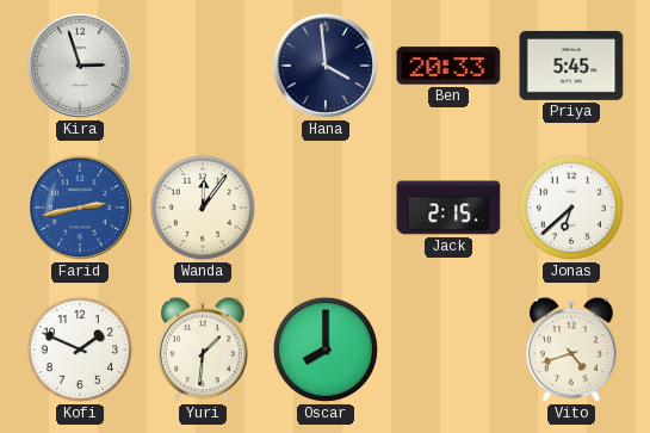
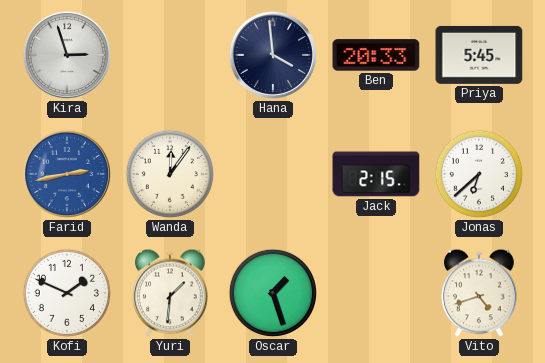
Oscar: 8:00 -> 1:27
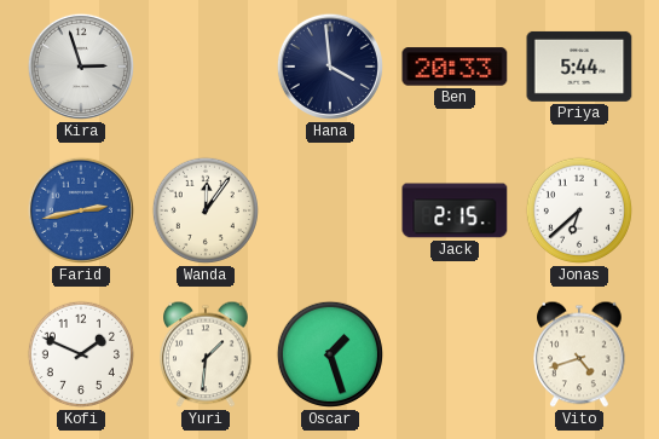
Priya: 5:45 -> 5:44
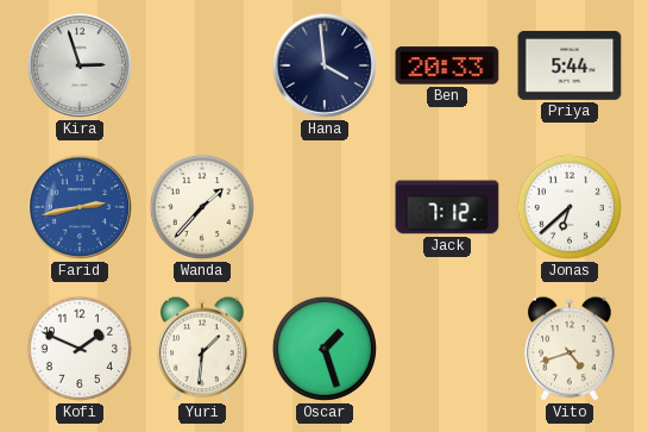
Wanda: 12:06 -> 1:37
Jack: 2:15 -> 7:12
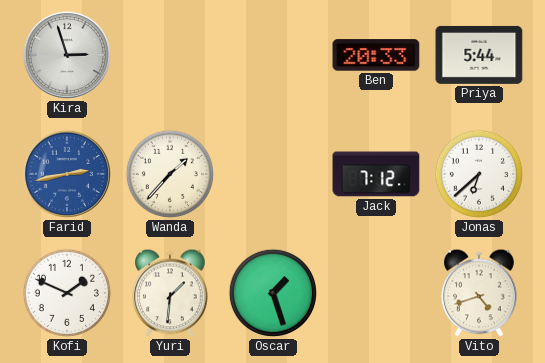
Hana: 3:59 -> none
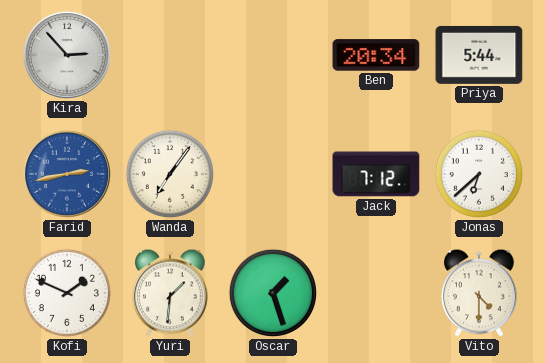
Kira: 2:57 -> 2:53
Ben: 20:33 -> 20:34
Wanda: 1:37 -> 7:06
Vito: 4:42 -> 4:30
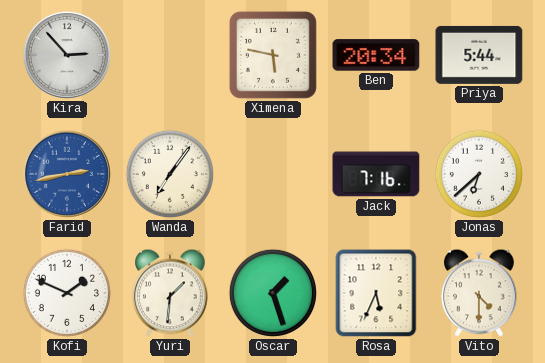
Ximena: none -> 5:47
Jack: 7:12 -> 7:16
Rosa: none -> 5:34
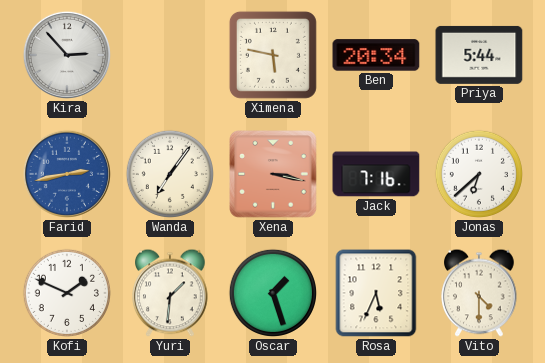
Xena: none -> 3:17
